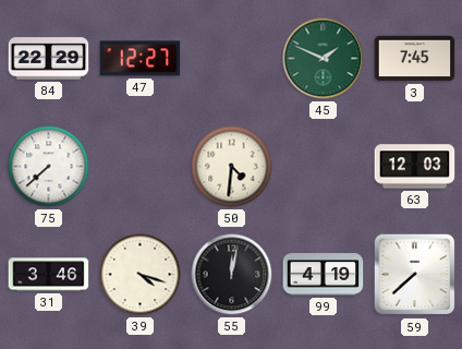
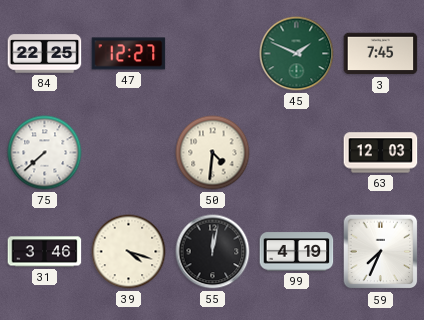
84: 22:29 -> 22:25
59: 7:38 -> 7:34
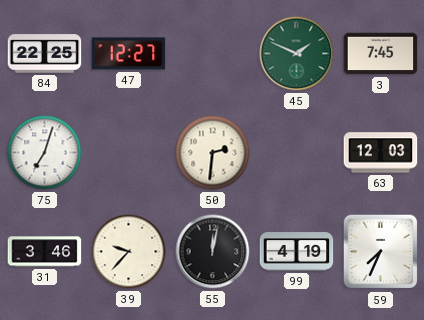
75: 7:38 -> 7:03
50: 4:31 -> 2:31
39: 4:18 -> 9:37
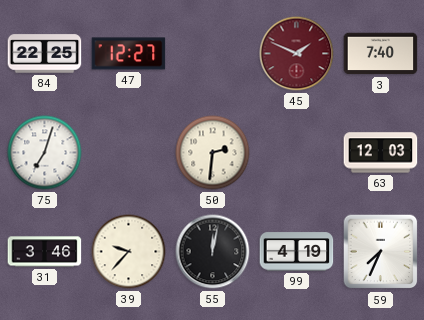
45 dial: green -> burgundy
3: 7:45 -> 7:40
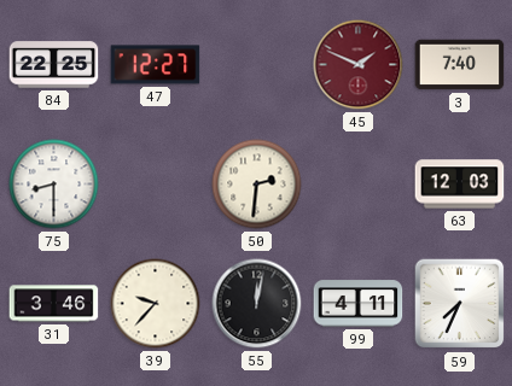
75: 7:03 -> 8:30
99: 4:19 -> 4:11
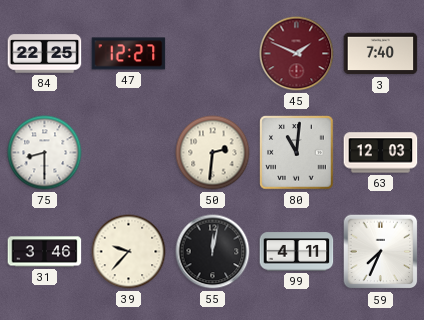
80: none -> 11:01
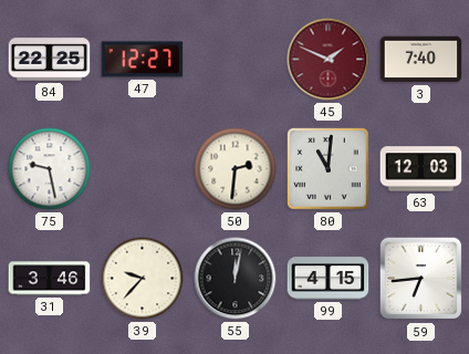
75: 8:30 -> 9:28
99: 4:11 -> 4:15
59: 7:34 -> 6:44
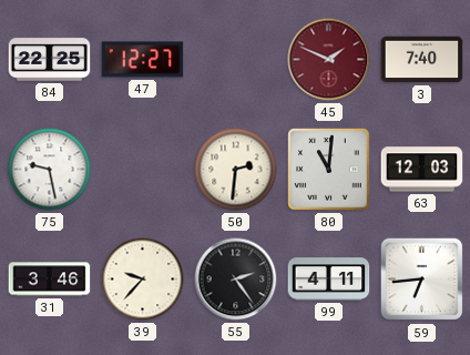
55: 12:02 -> 2:24
99: 4:15 -> 4:11
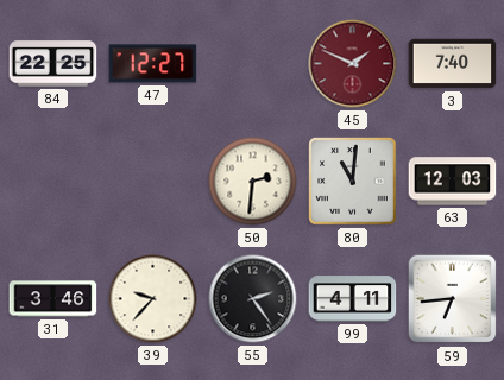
75: 9:28 -> none
